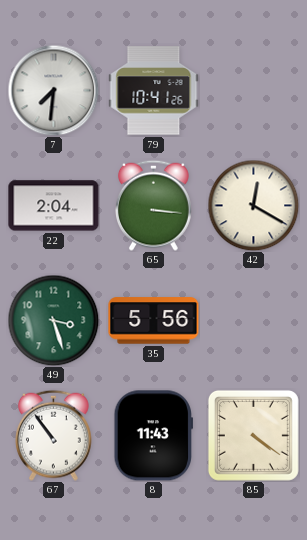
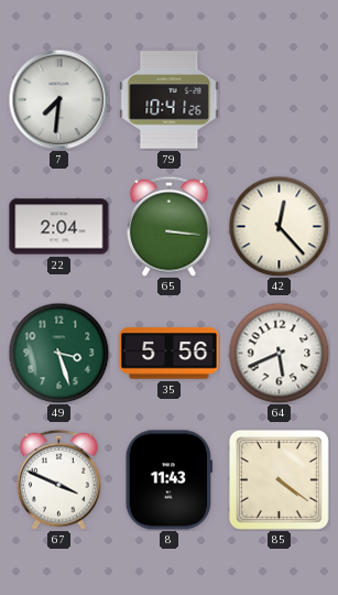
42: 12:20 -> 12:23
64: none -> 5:41
67: 10:54 -> 3:49
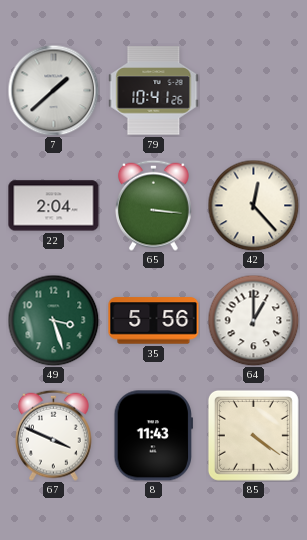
7: 7:31 -> 1:38
64: 5:41 -> 1:00
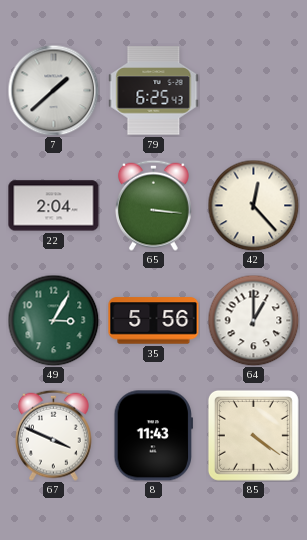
79: 10:41 -> 6:25
49: 3:27 -> 3:05
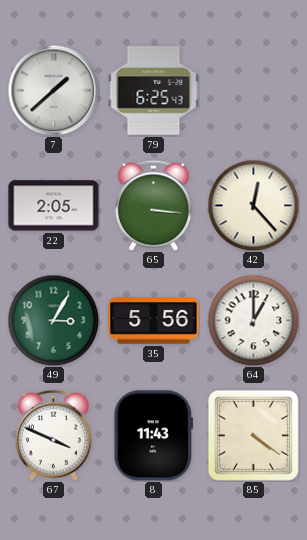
22: 2:04 -> 2:05
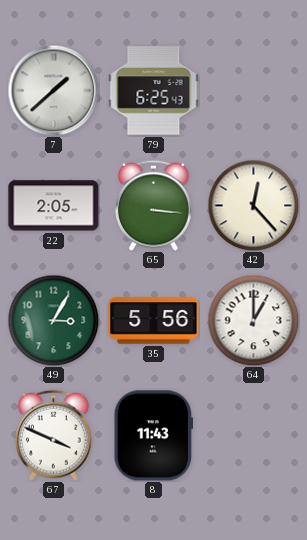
85: 4:21 -> none
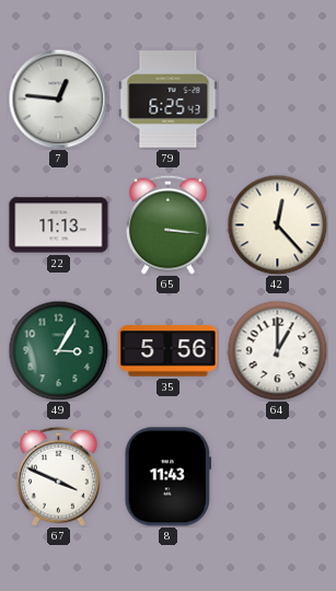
7: 1:38 -> 12:46
22: 2:05 -> 11:13
